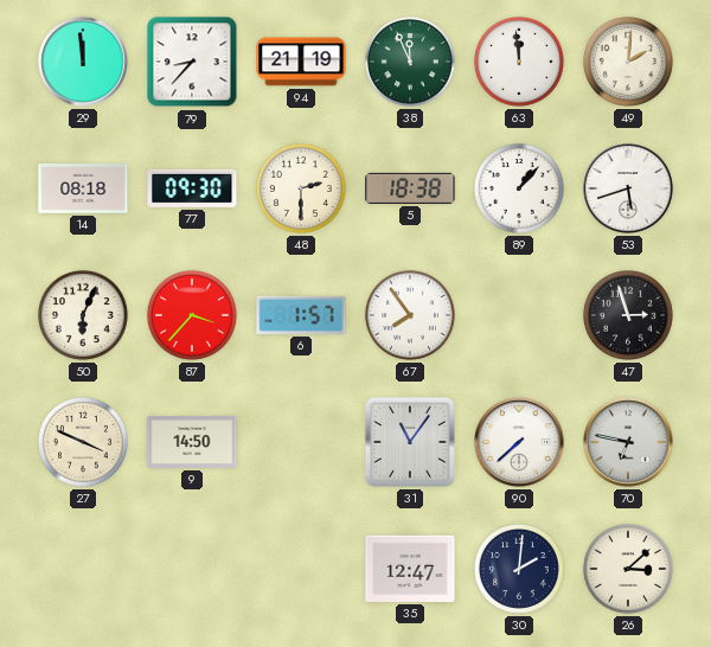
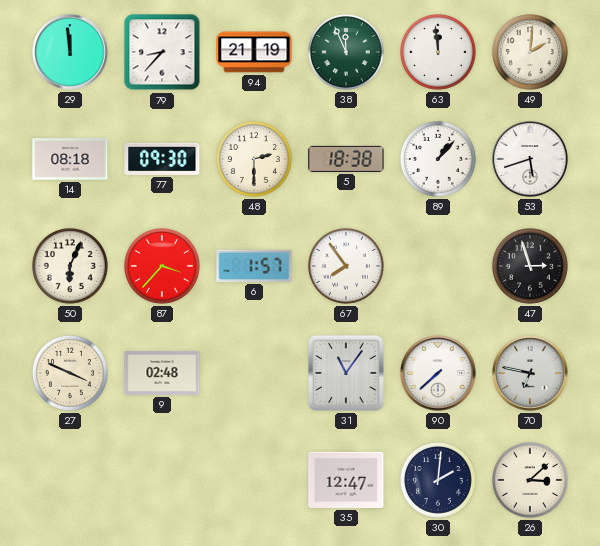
9: 14:50 -> 02:48
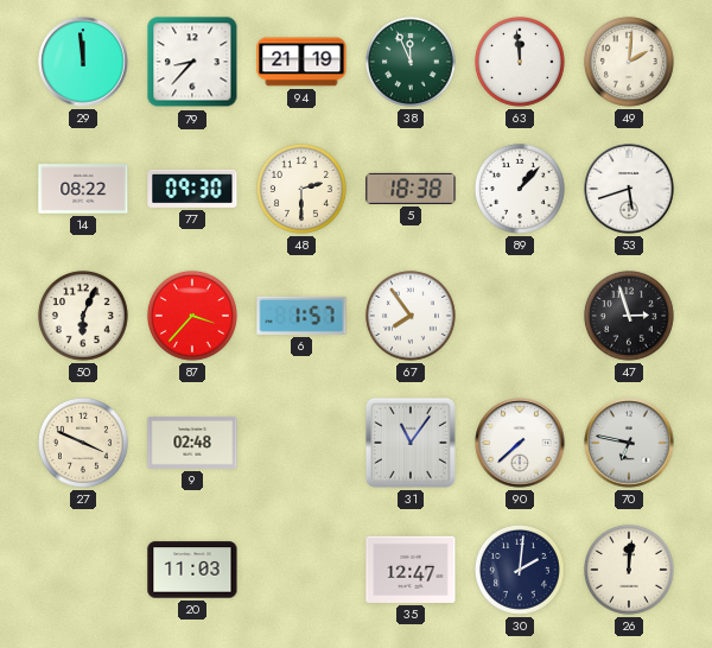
14: 08:18 -> 08:22
20: none -> 11:03
26: 3:08 -> 12:01
